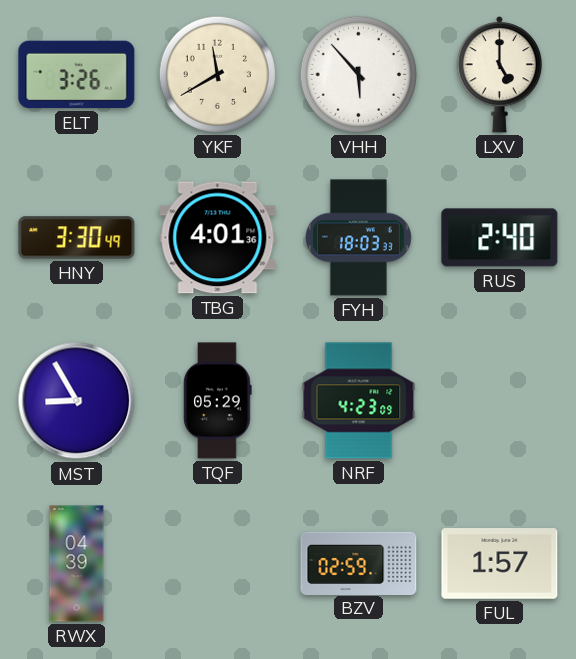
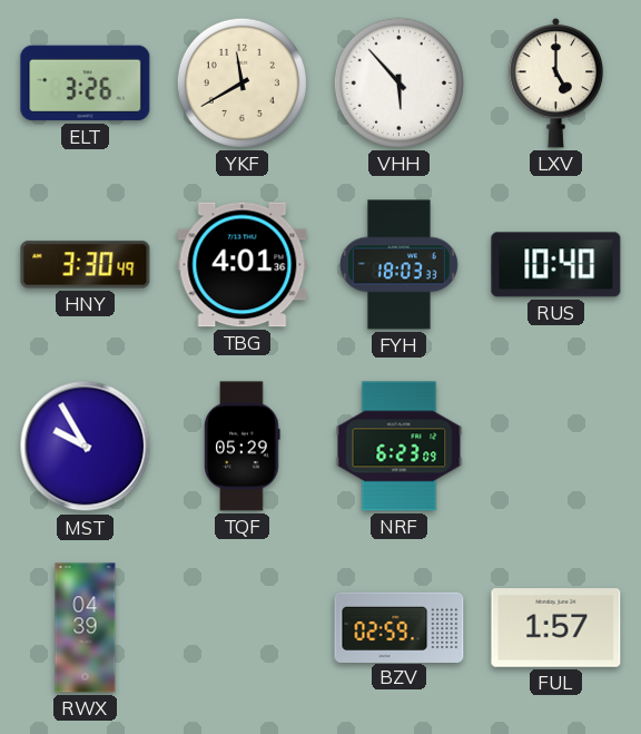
RUS: 2:40 -> 10:40
MST: 8:55 -> 9:55
NRF: 4:23 -> 6:23
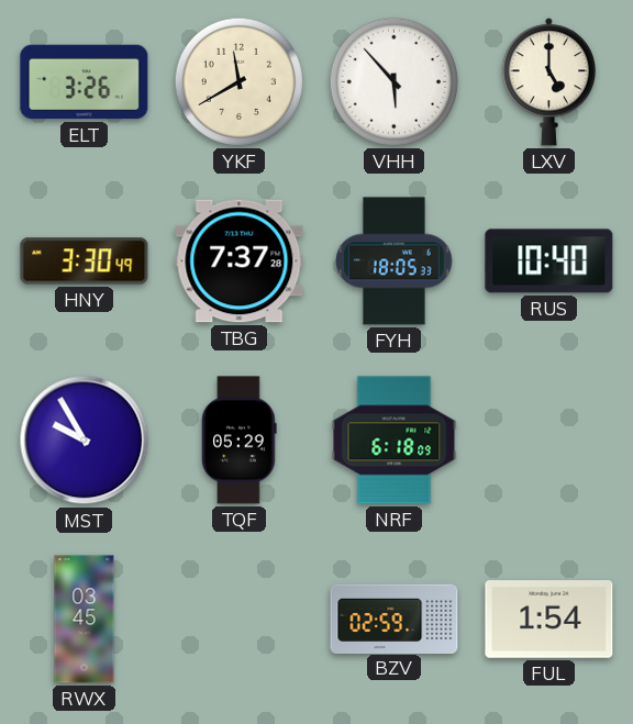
TBG: 4:01 -> 7:37
FYH: 18:03 -> 18:05
NRF: 6:23 -> 6:18
RWX: 04:39 -> 03:45
FUL: 1:57 -> 1:54
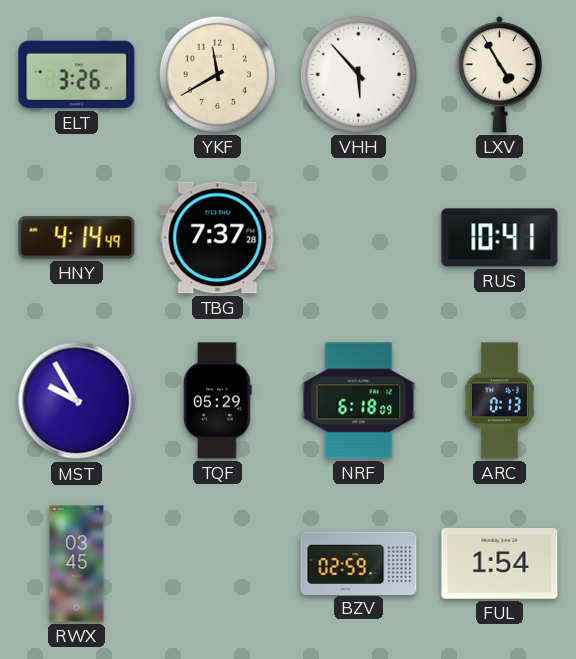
LXV: 5:00 -> 4:55
HNY: 3:30 -> 4:14
FYH: 18:05 -> none
RUS: 10:40 -> 10:41
ARC: none -> 0:13
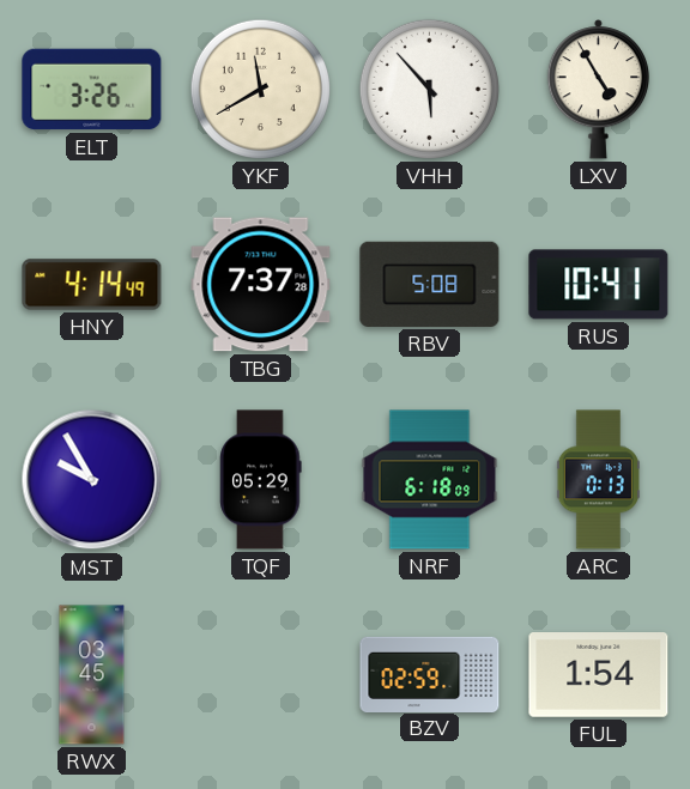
RBV: none -> 5:08
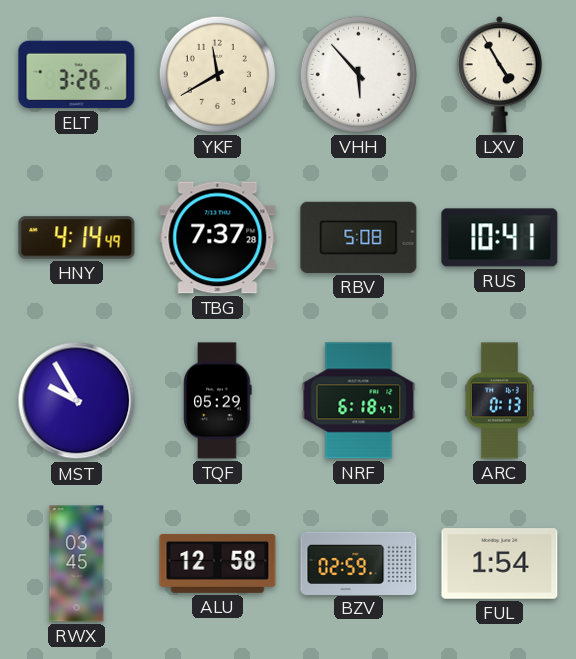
NRF: 6:18:09 -> 6:18:47
ALU: none -> 12:58
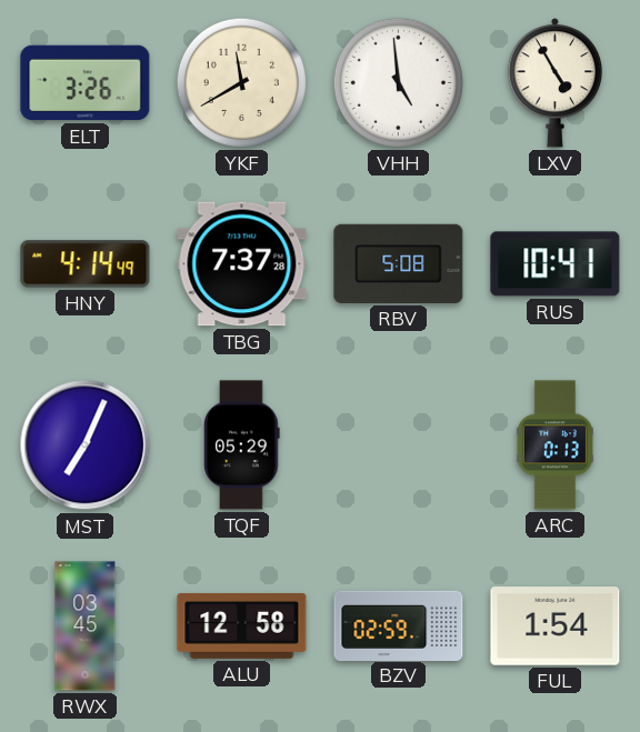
VHH: 5:53 -> 4:59
MST: 9:55 -> 7:04
NRF: 6:18 -> none
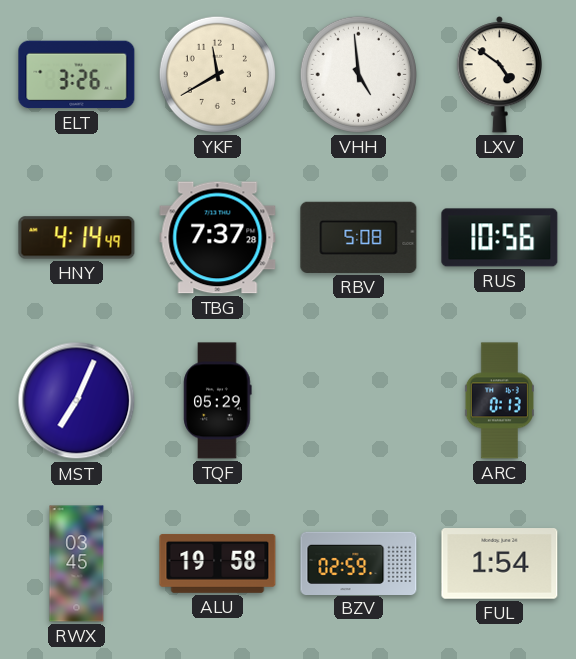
LXV: 4:55 -> 4:51
RUS: 10:41 -> 10:56
ALU: 12:58 -> 19:58
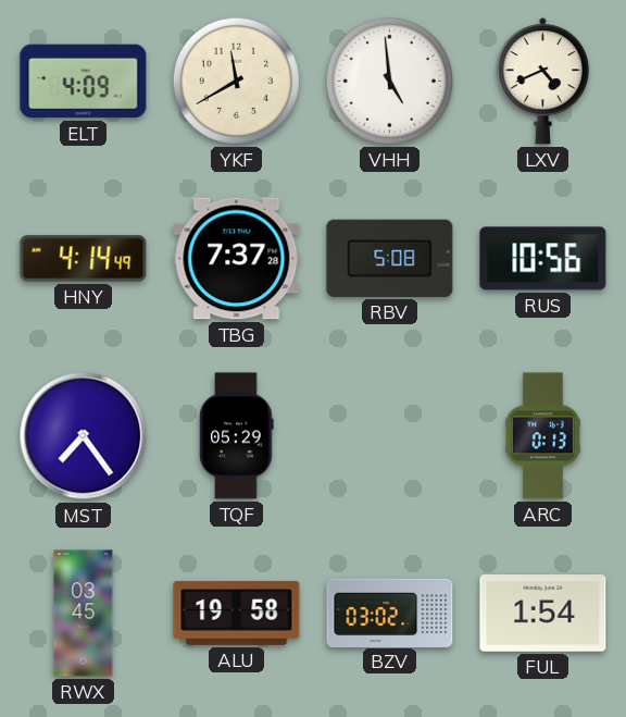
ELT: 3:26 -> 4:09
LXV: 4:51 -> 4:41
MST: 7:04 -> 7:24
BZV: 02:59 -> 03:02
